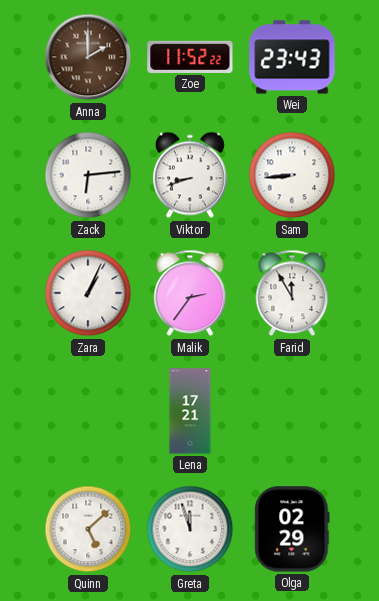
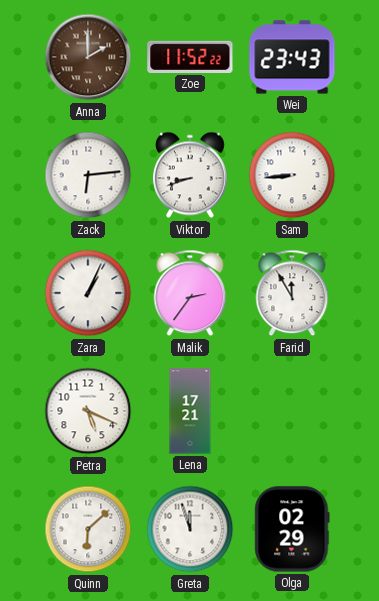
Petra: none -> 5:19
Quinn: 5:08 -> 6:08
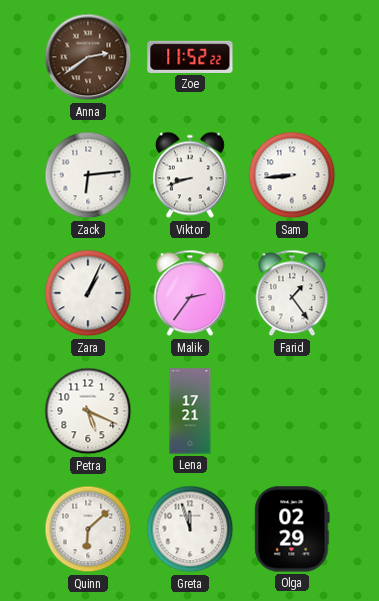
Anna: 2:00 -> 2:39
Wei: 23:43 -> none
Farid: 11:55 -> 1:24
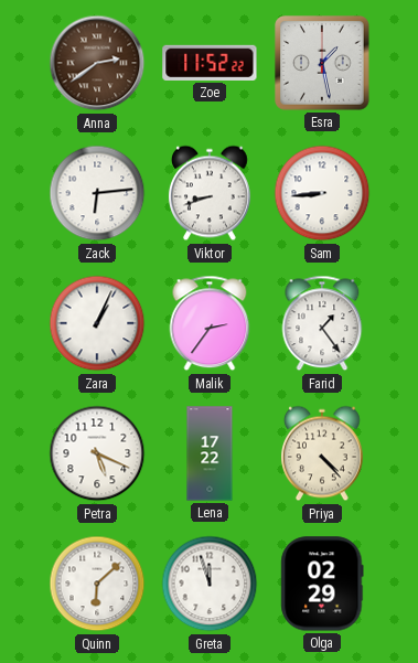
Esra: none -> 1:28
Lena: 17:21 -> 17:22
Priya: none -> 4:23
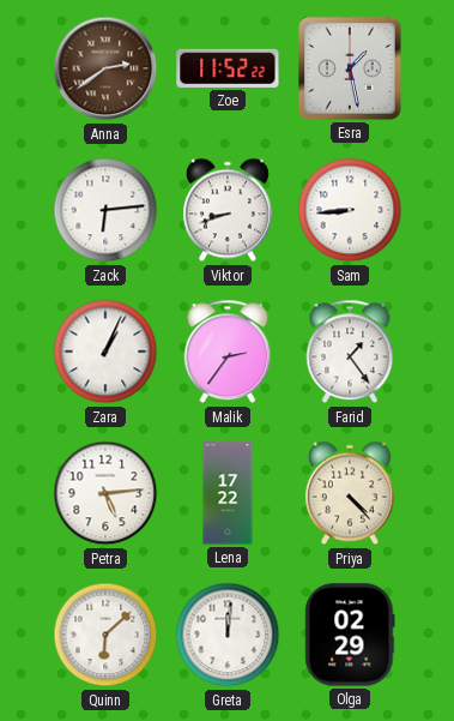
Petra: 5:19 -> 5:14
Greta: 11:57 -> 12:01
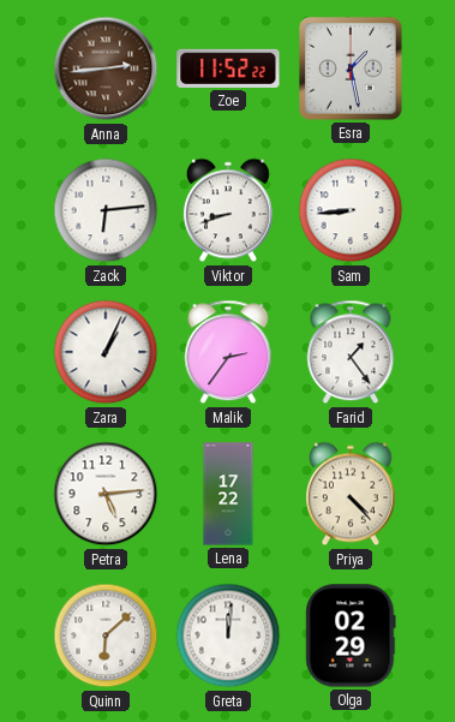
Anna: 2:39 -> 2:44
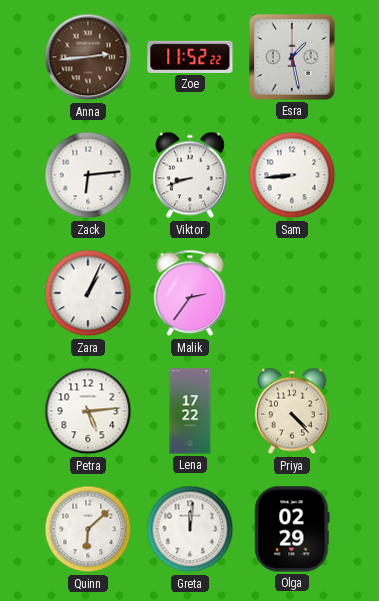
Farid: 1:24 -> none
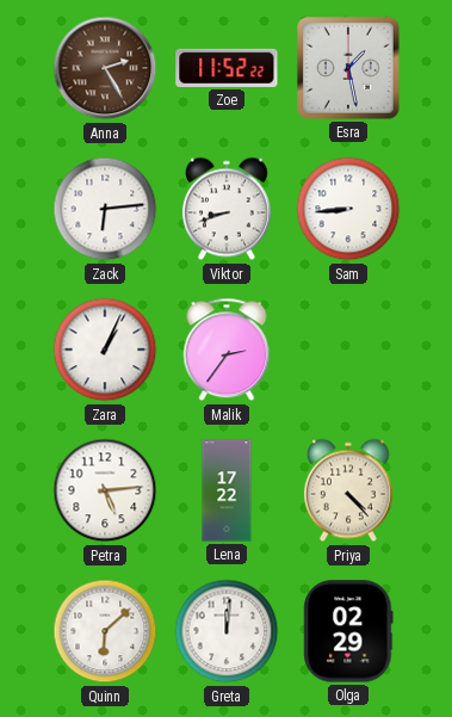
Anna: 2:44 -> 2:25
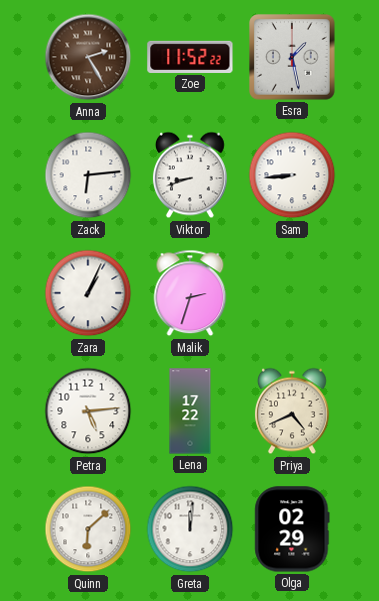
Malik: 2:36 -> 2:33
Priya: 4:23 -> 4:41
